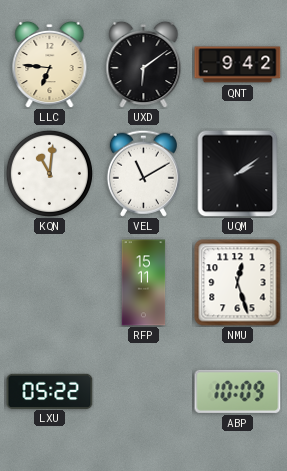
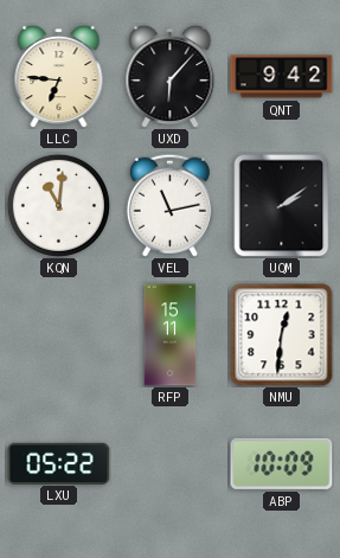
UXD: 6:09 -> 6:07
VEL: 11:10 -> 11:13
NMU: 12:27 -> 12:31
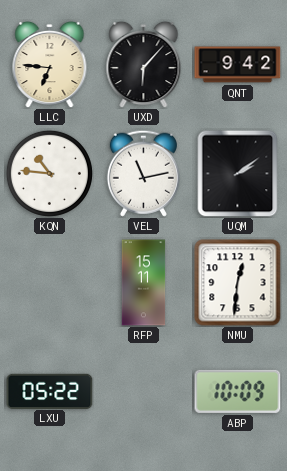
KQN: 11:01 -> 10:46
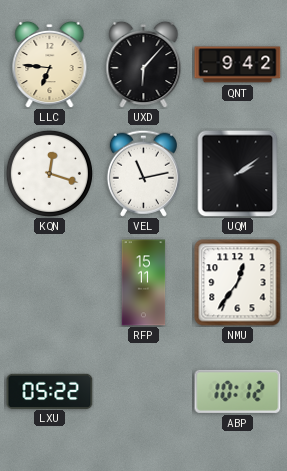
KQN: 10:46 -> 12:18
NMU: 12:31 -> 12:36
ABP: 10:09 -> 10:12
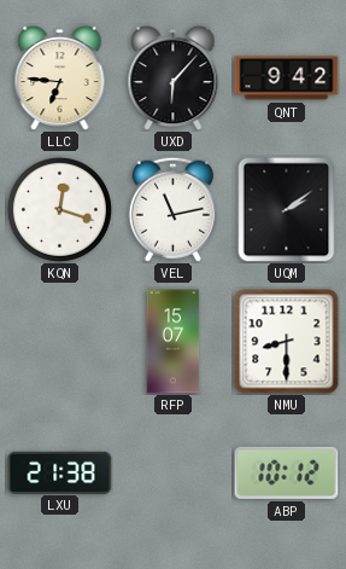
RFP: 15:11 -> 15:07
NMU: 12:36 -> 8:30
LXU: 05:22 -> 21:38
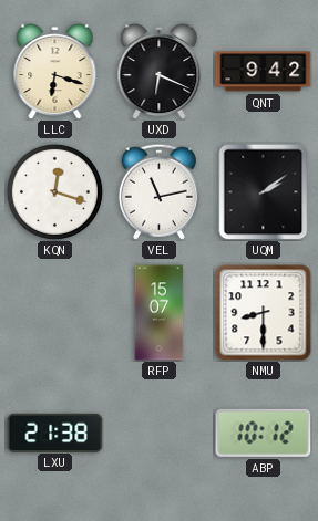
LLC: 6:46 -> 6:18
UXD: 6:07 -> 6:19
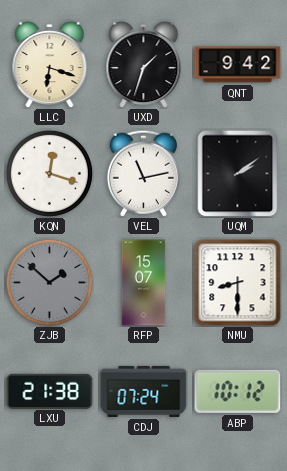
UXD: 6:19 -> 1:33
ZJB: none -> 1:52
CDJ: none -> 07:24
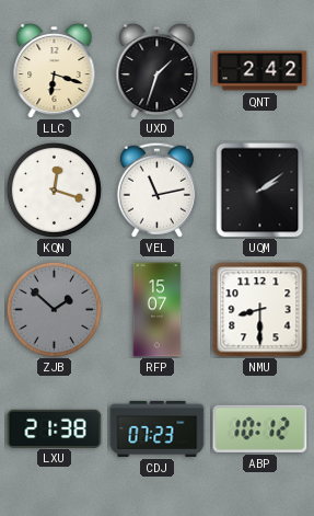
QNT: 9:42 -> 2:42
CDJ: 07:24 -> 07:23
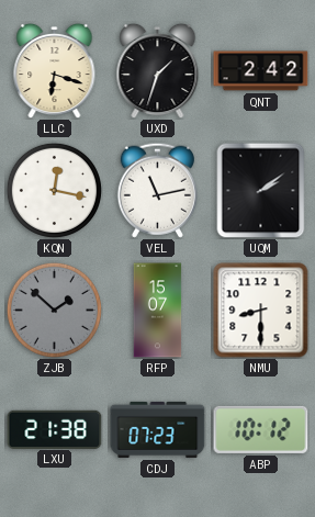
KQN: 12:18 -> 12:17
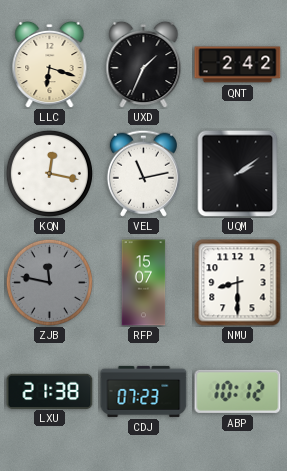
UXD: 1:33 -> 1:34
ZJB: 1:52 -> 11:47
